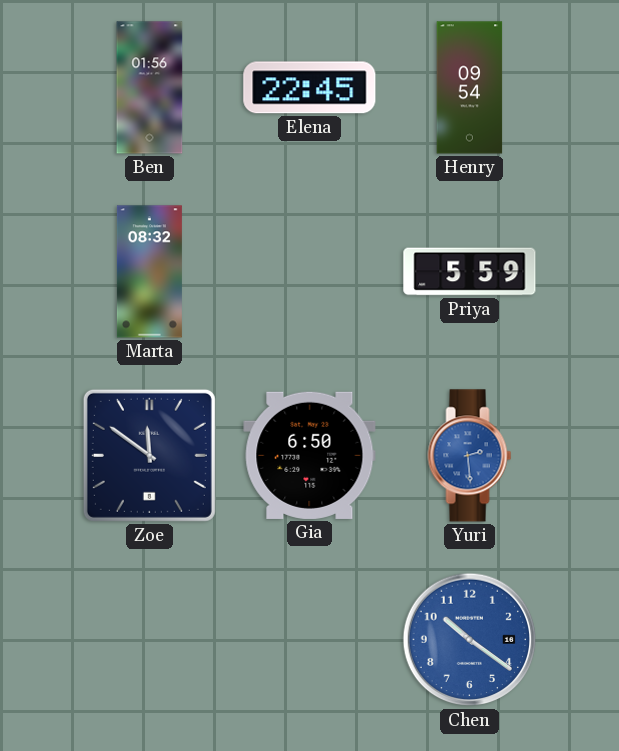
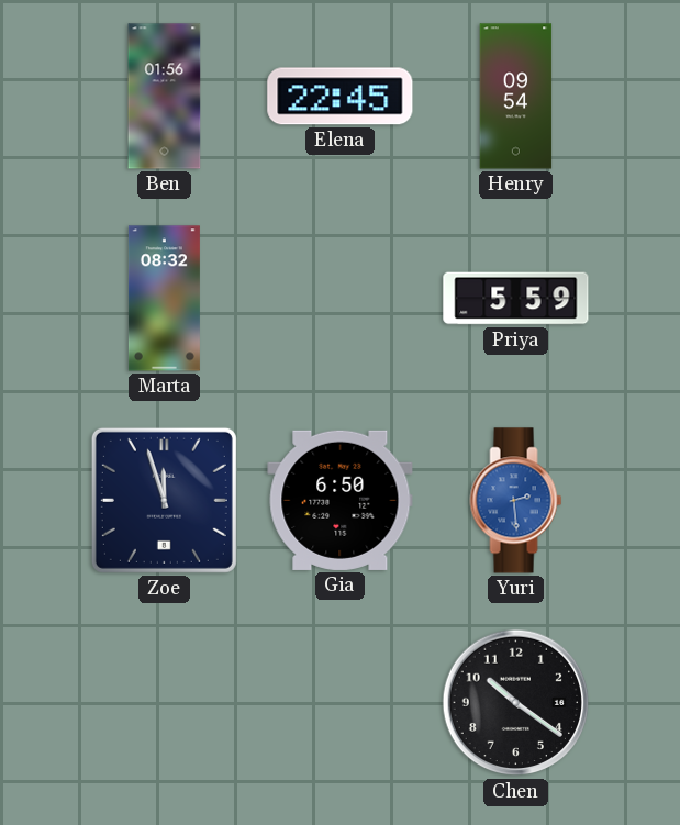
Zoe: 11:51 -> 11:57
Chen dial: blue -> black
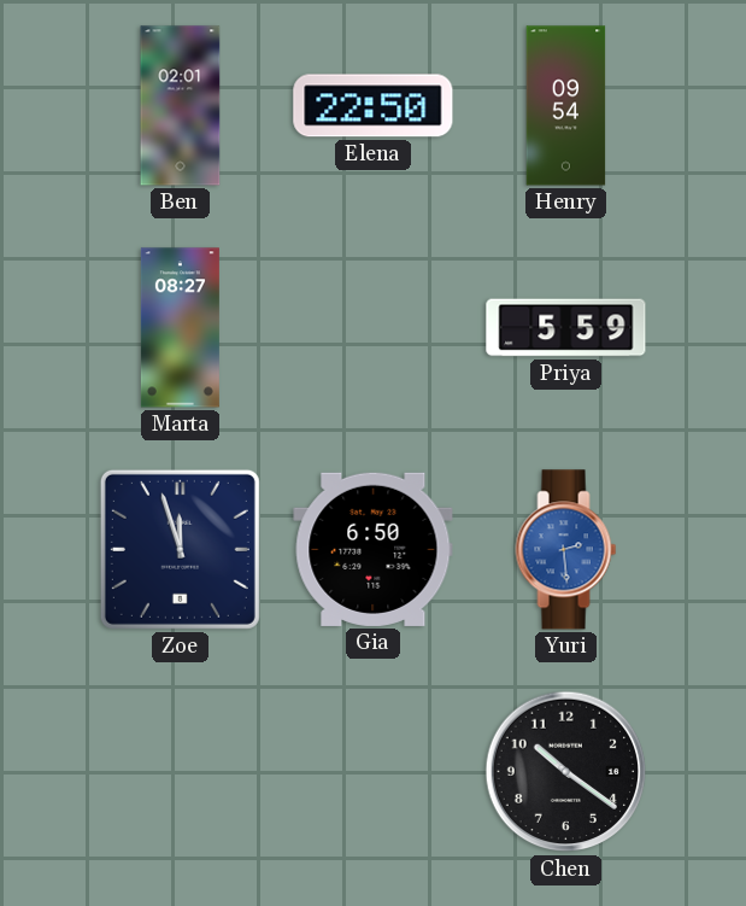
Ben: 01:56 -> 02:01
Elena: 22:45 -> 22:50
Marta: 08:32 -> 08:27
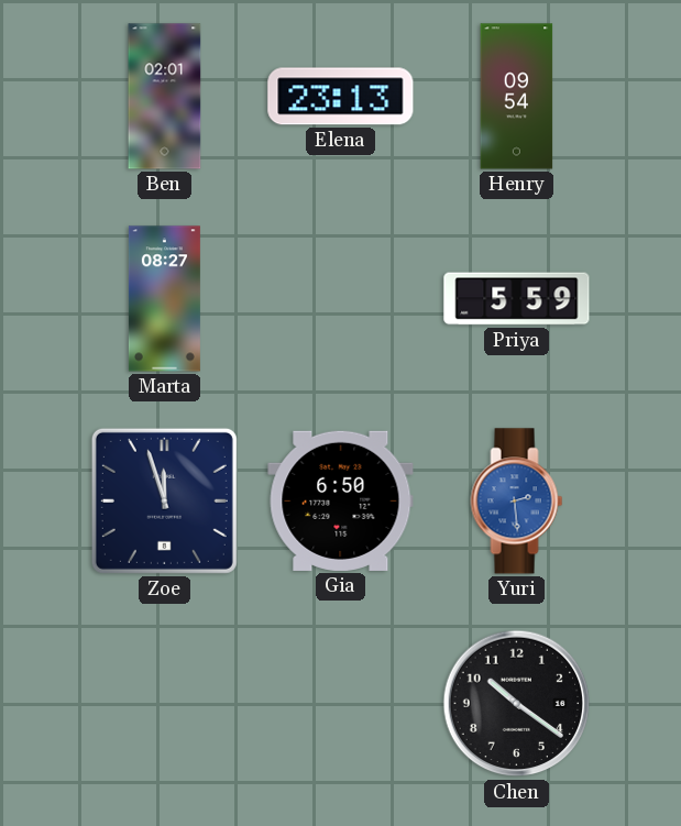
Elena: 22:50 -> 23:13
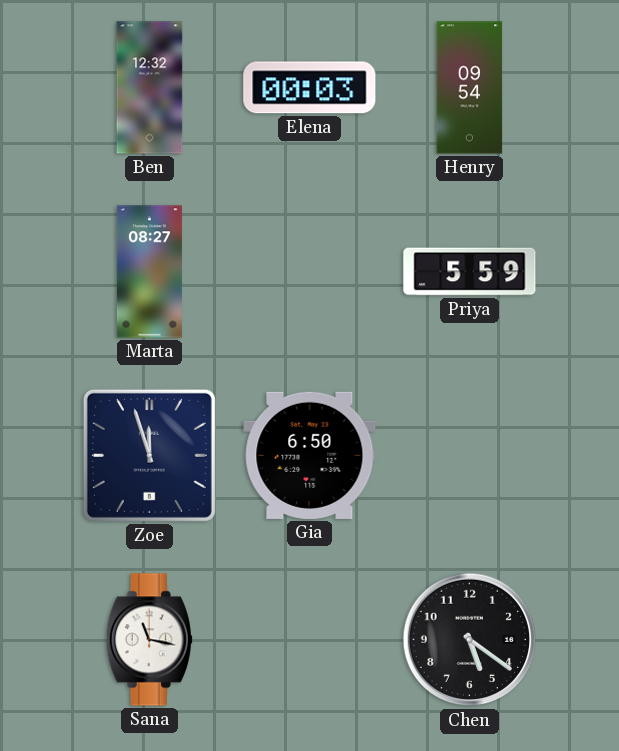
Ben: 02:01 -> 12:32
Elena: 23:13 -> 00:03
Yuri: 2:29 -> none
Sana: none -> 11:17
Chen: 10:21 -> 5:21
